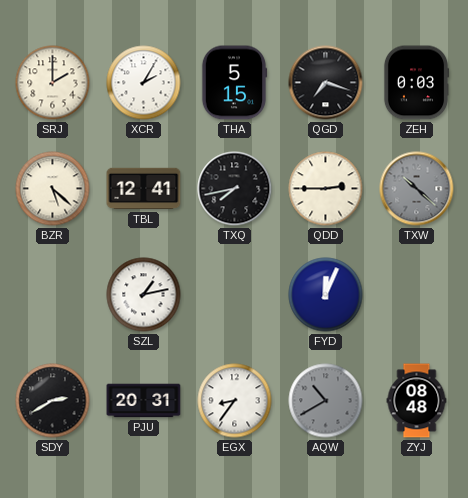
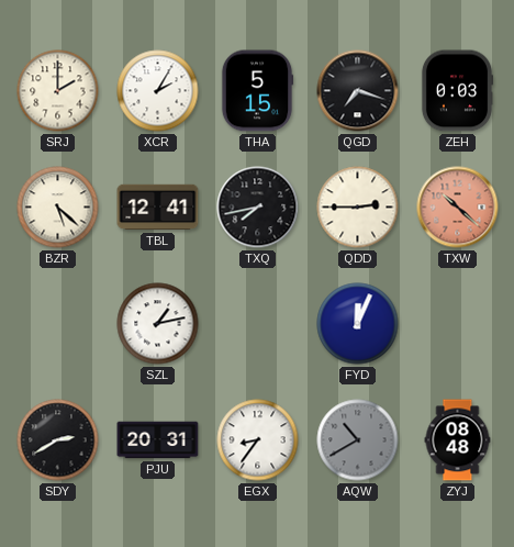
TXW dial: grey -> salmon
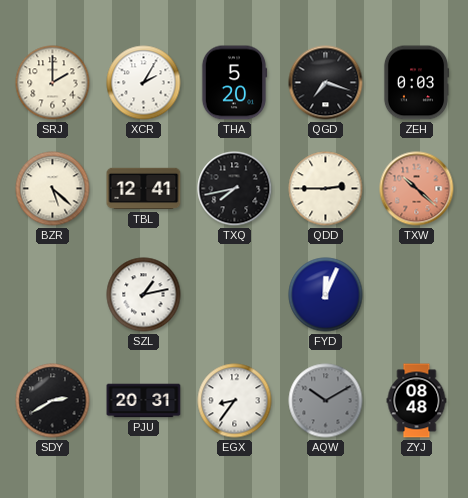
THA: 5:15 -> 5:20
AQW: 10:40 -> 10:10
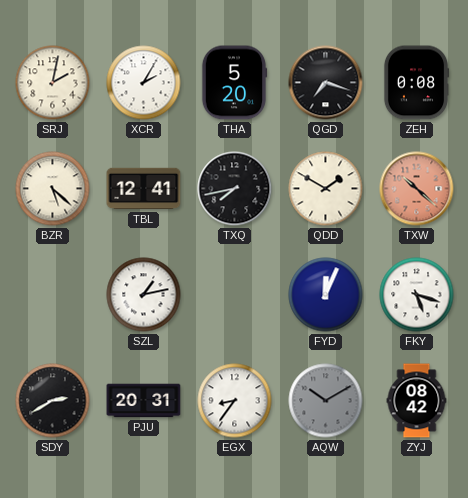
SRJ: 2:00 -> 2:02
ZEH: 0:03 -> 0:08
QDD: 2:45 -> 1:50
FKY: none -> 5:18
ZYJ: 08:48 -> 08:42
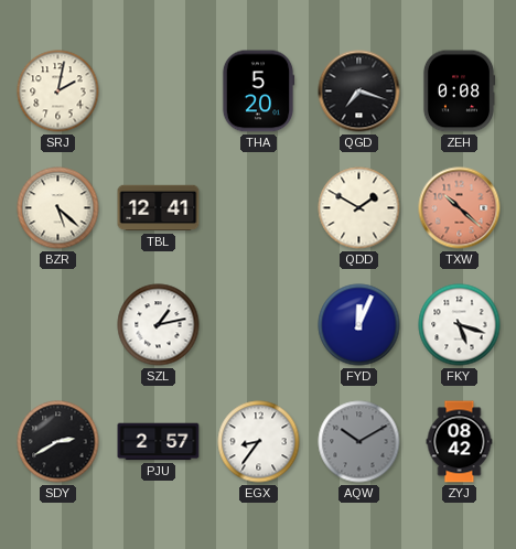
XCR: 2:05 -> none
TXQ: 7:43 -> none
PJU: 20:31 -> 2:57
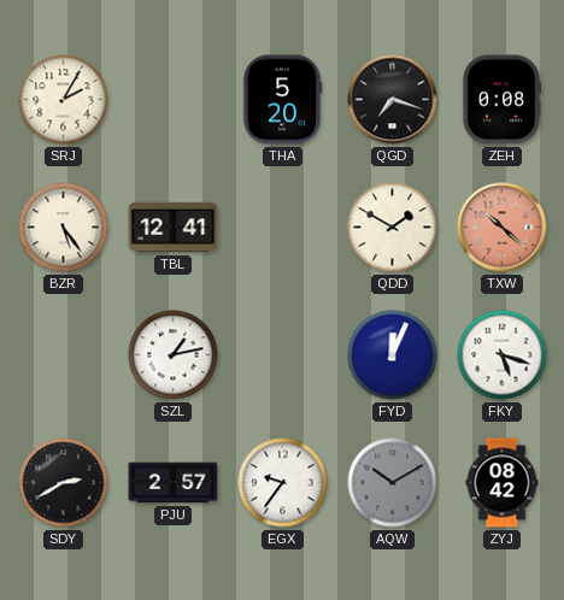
SRJ: 2:02 -> 2:05
BZR: 5:22 -> 5:24
EGX: 8:36 -> 9:36
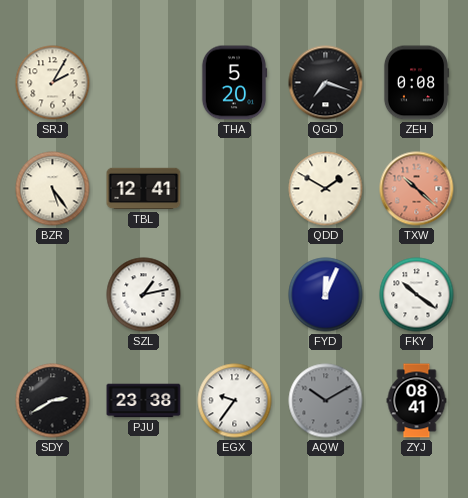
FKY: 5:18 -> 10:21
PJU: 2:57 -> 23:38
ZYJ: 08:42 -> 08:41
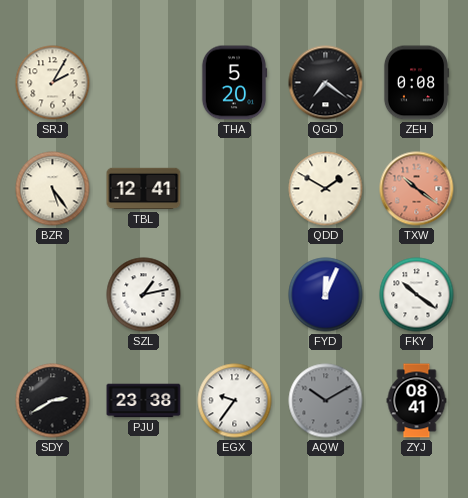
QGD: 7:18 -> 7:21
TXW: 10:22 -> 10:21
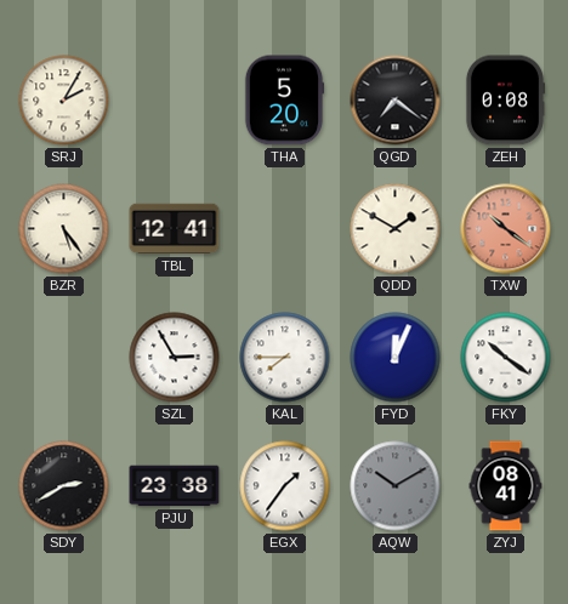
SZL: 1:13 -> 2:55
KAL: none -> 7:45
EGX: 9:36 -> 1:36
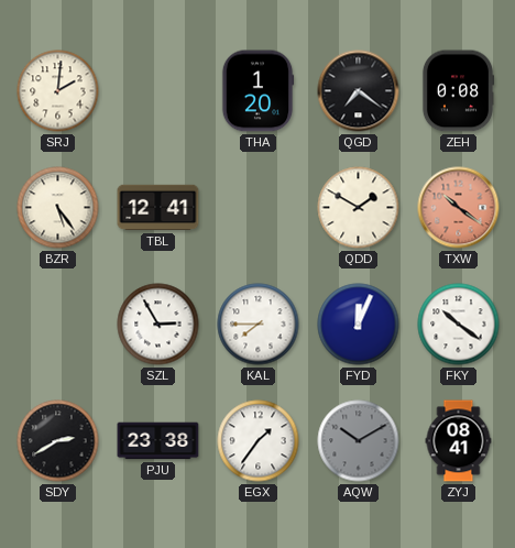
SRJ: 2:05 -> 2:01
THA: 5:20 -> 1:20
